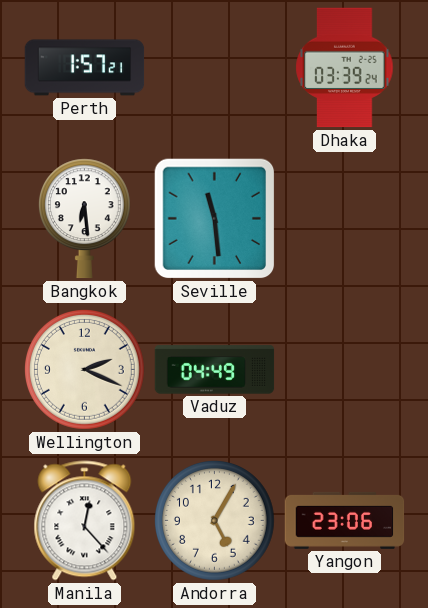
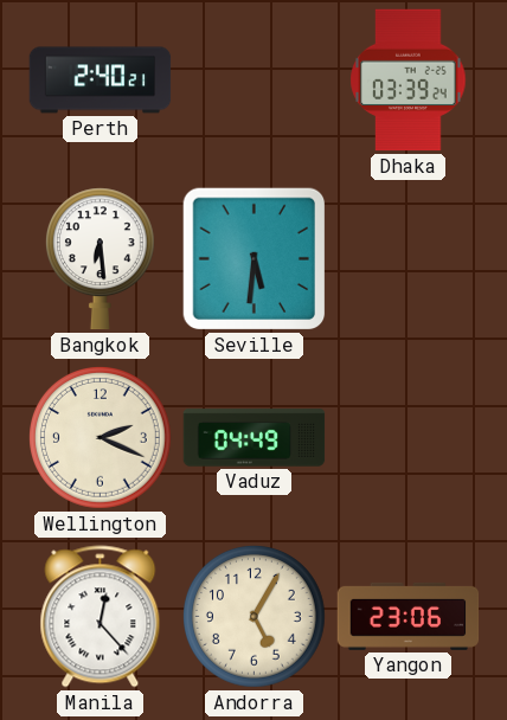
Perth: 1:57 -> 2:40
Seville: 11:29 -> 5:31
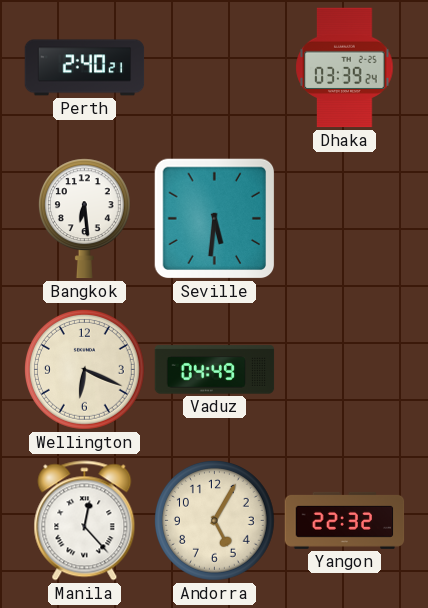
Wellington: 2:19 -> 6:19
Yangon: 23:06 -> 22:32
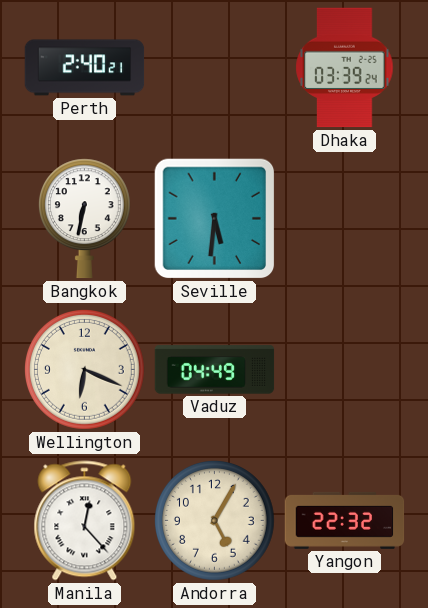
Bangkok: 6:29 -> 6:32
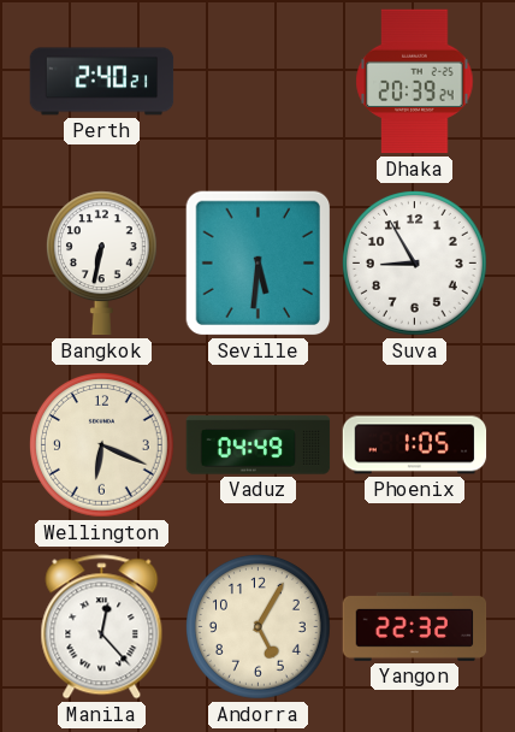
Dhaka: 03:39 -> 20:39
Suva: none -> 8:55
Phoenix: none -> 1:05
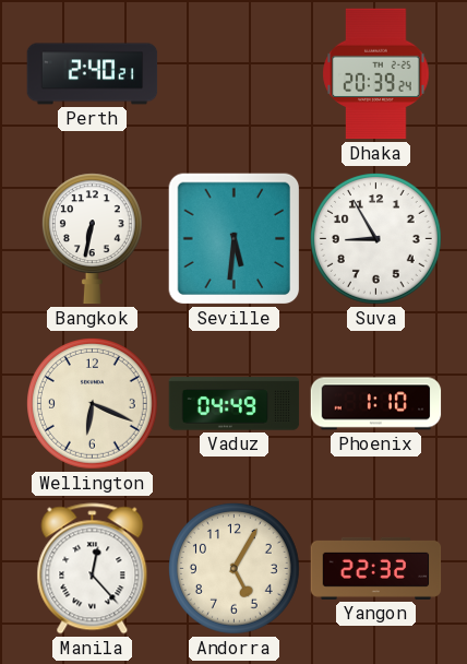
Phoenix: 1:05 -> 1:10
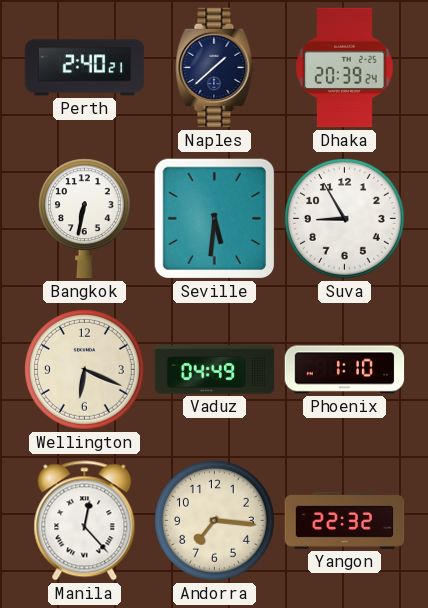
Naples: none -> 1:38
Andorra: 5:05 -> 7:16
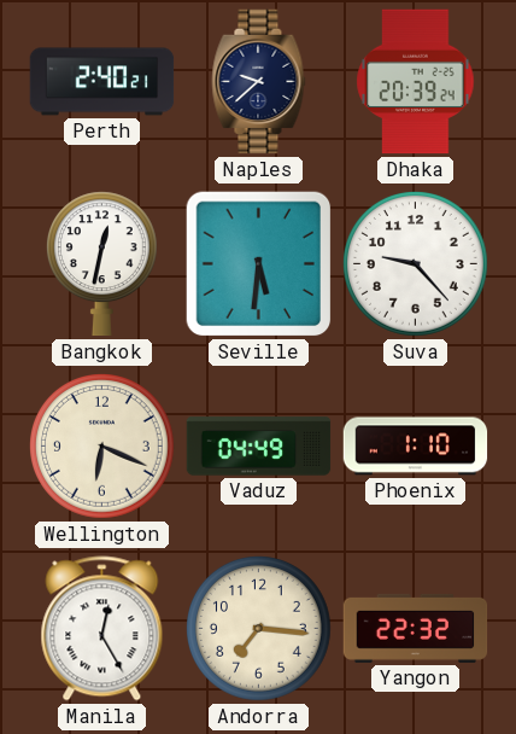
Naples: 1:38 -> 9:38
Bangkok: 6:32 -> 12:32
Suva: 8:55 -> 9:23
Manila: 12:23 -> 12:25
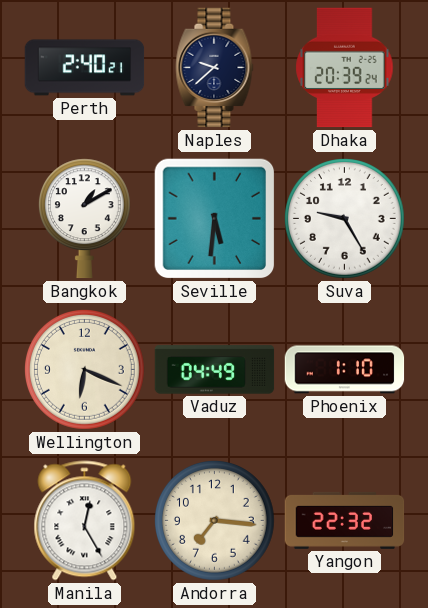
Bangkok: 12:32 -> 1:10
Suva: 9:23 -> 9:25
